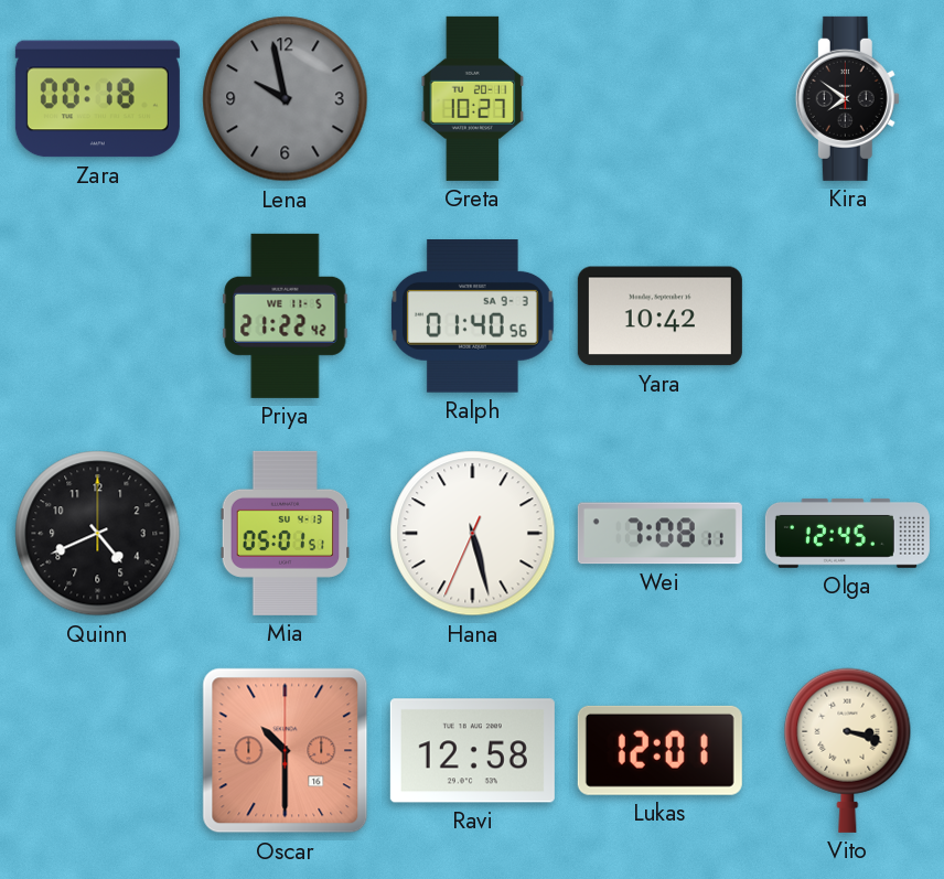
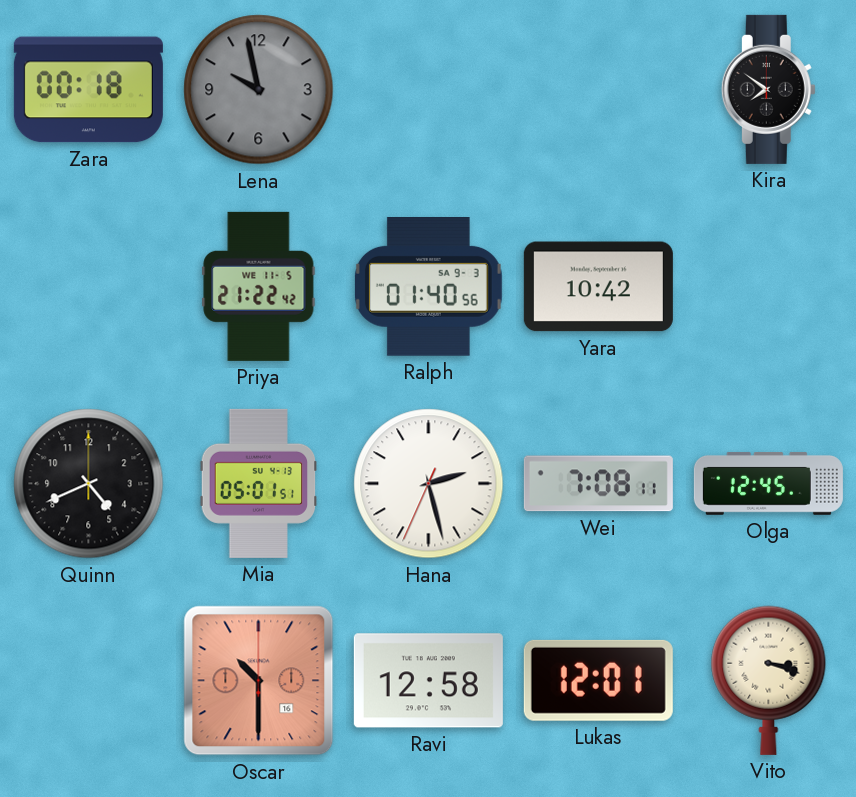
Greta: 10:27 -> none
Hana: 5:27 -> 2:27
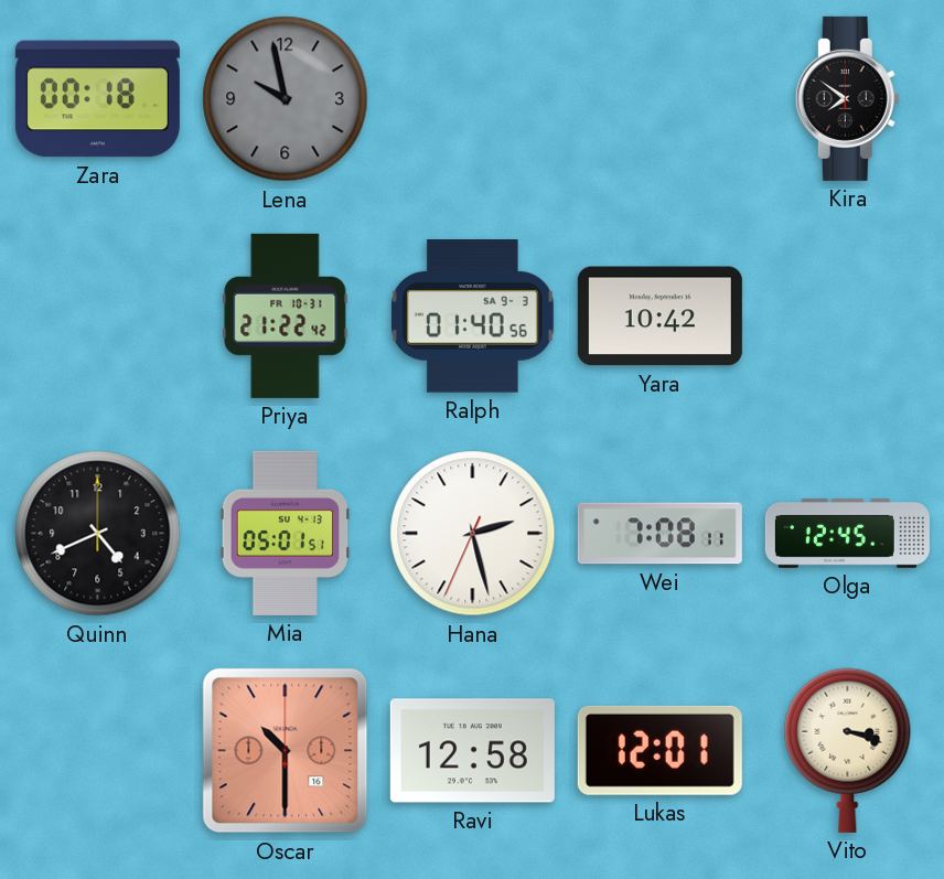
Priya date: WE 11-5 -> FR 10-31
